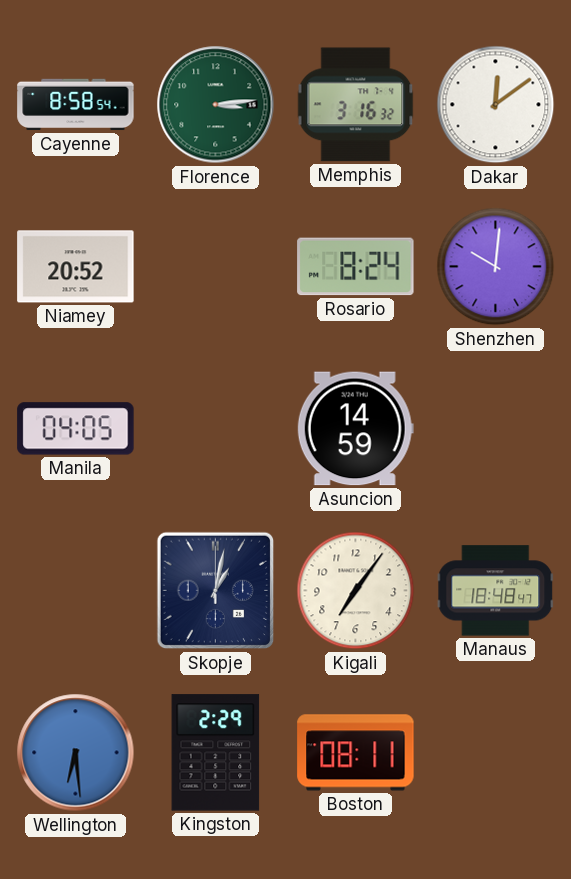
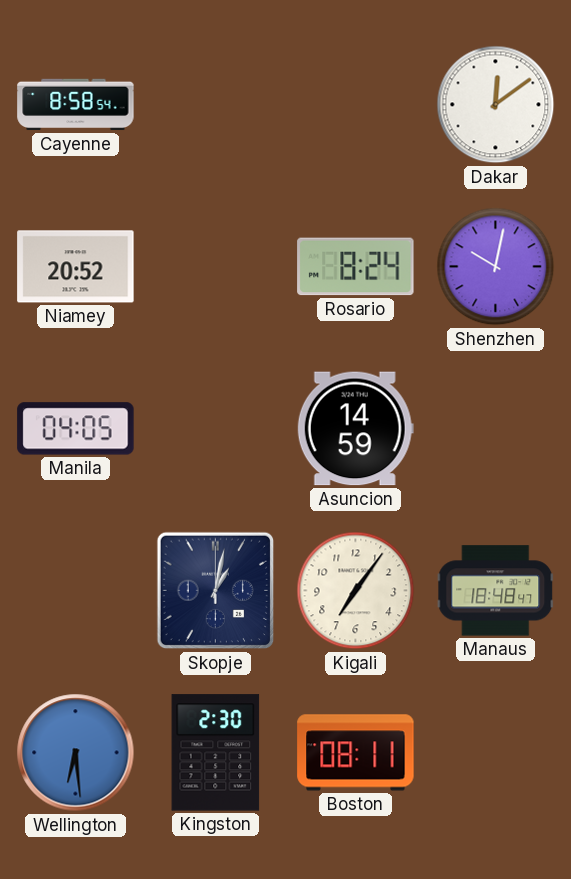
Florence: 3:14 -> none
Memphis: 3:16 -> none
Shenzhen: 10:01 -> 10:02
Kingston: 2:29 -> 2:30
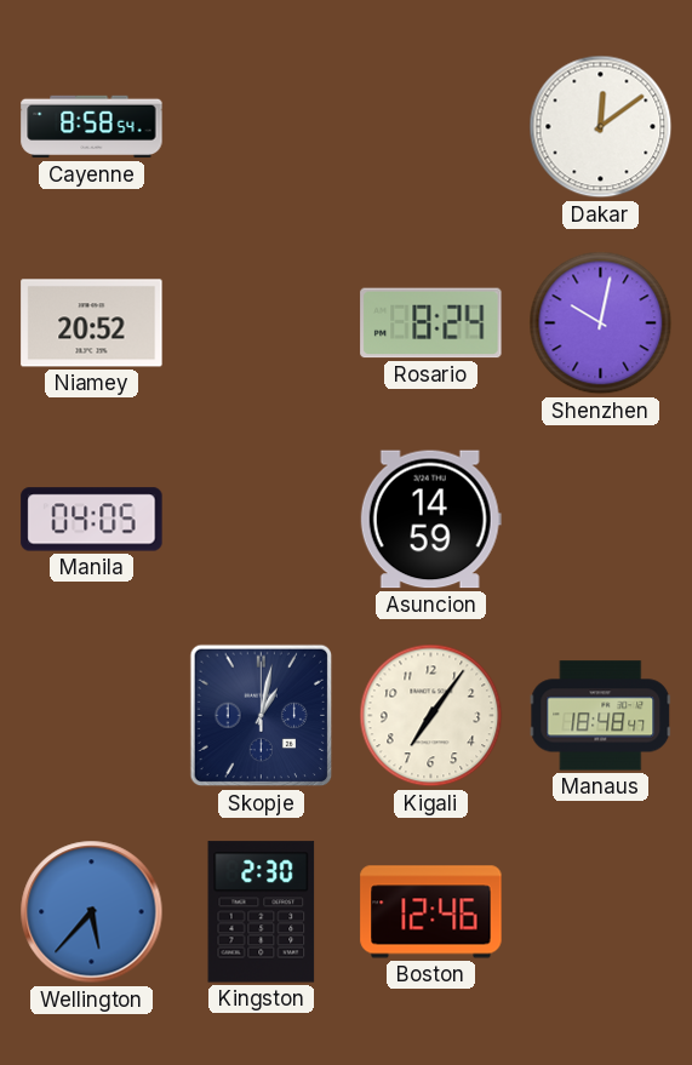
Wellington: 6:29 -> 5:37
Boston: 08:11 -> 12:46
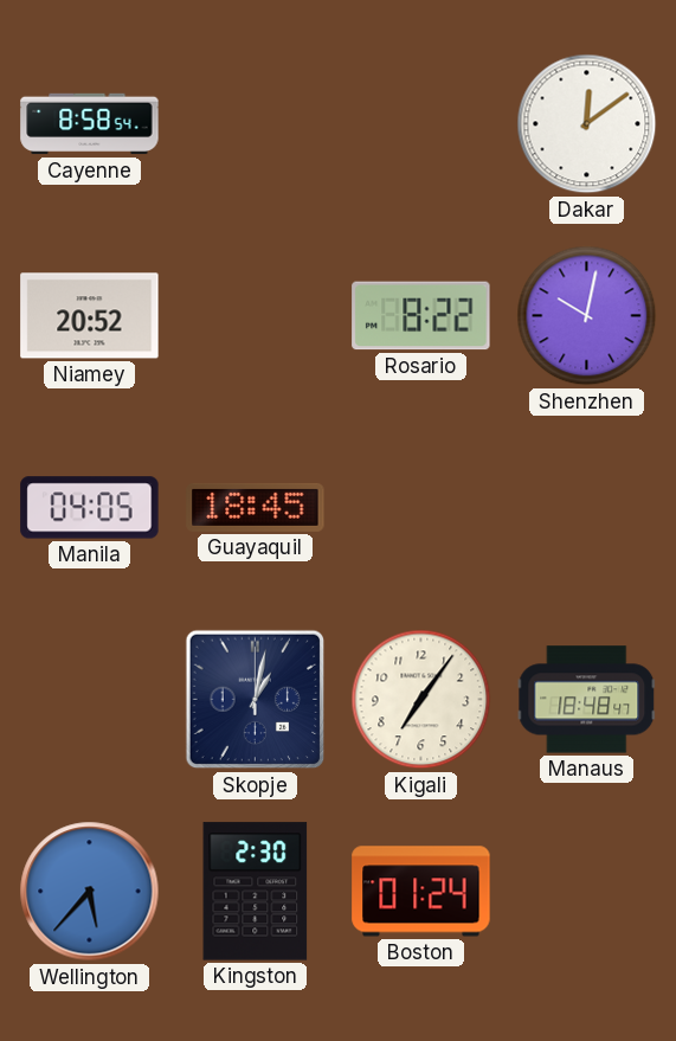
Rosario: 8:24 -> 8:22
Guayaquil: none -> 18:45
Asuncion: 14:59 -> none
Boston: 12:46 -> 01:24
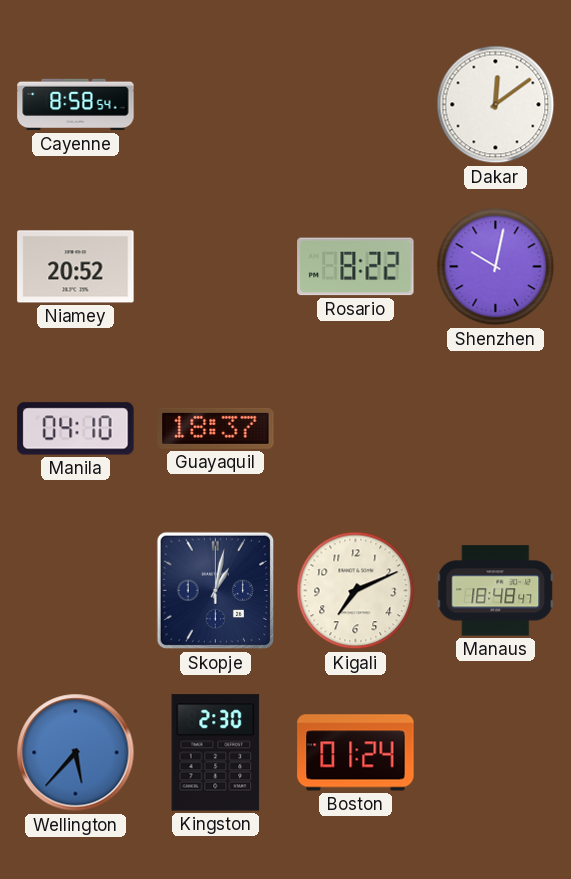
Manila: 04:05 -> 04:10
Guayaquil: 18:45 -> 18:37
Kigali: 7:06 -> 7:11
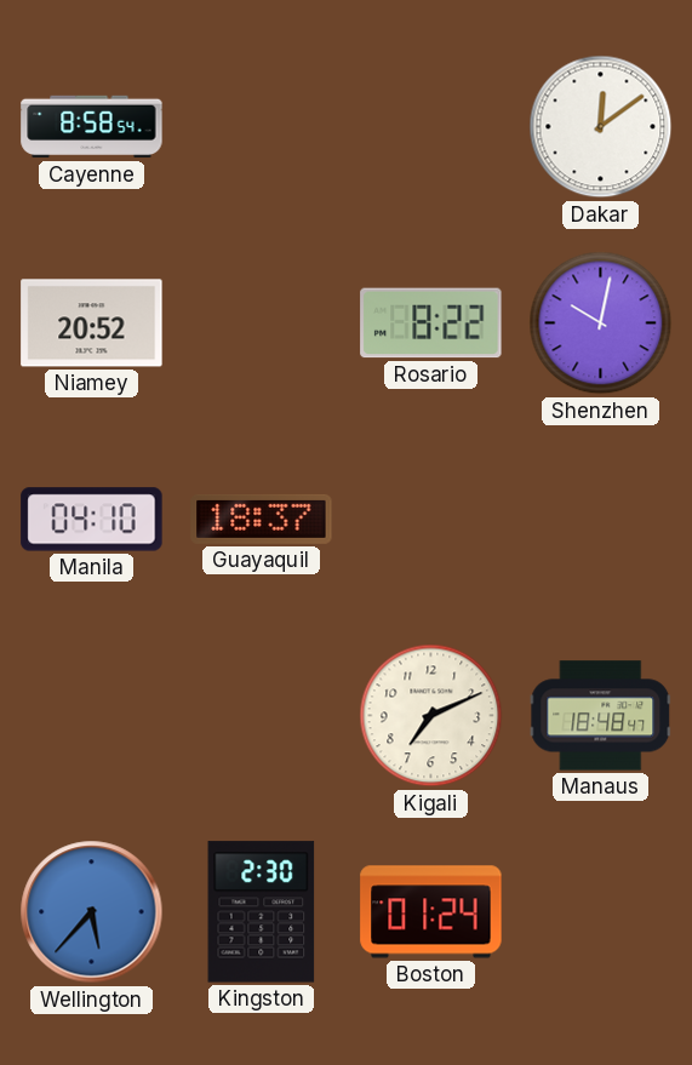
Skopje: 1:02 -> none
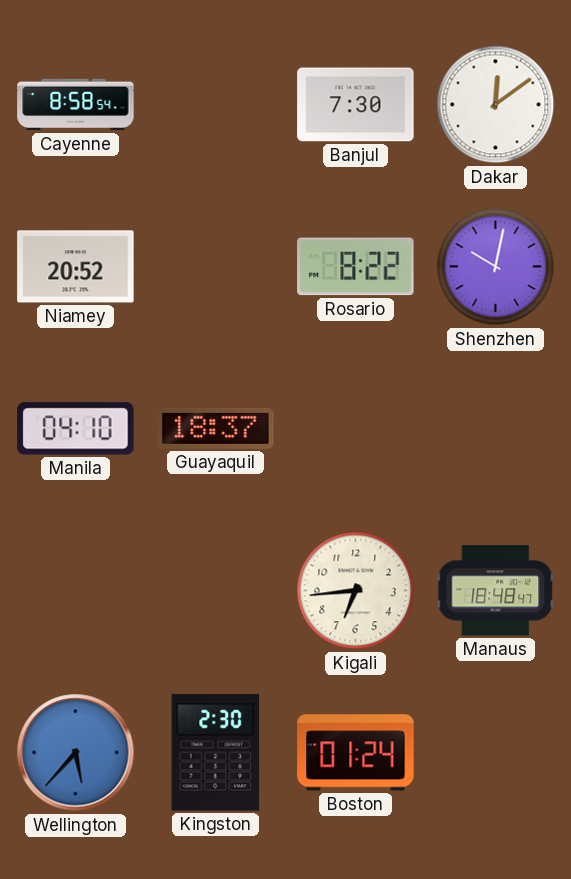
Banjul: none -> 7:30
Kigali: 7:11 -> 6:44
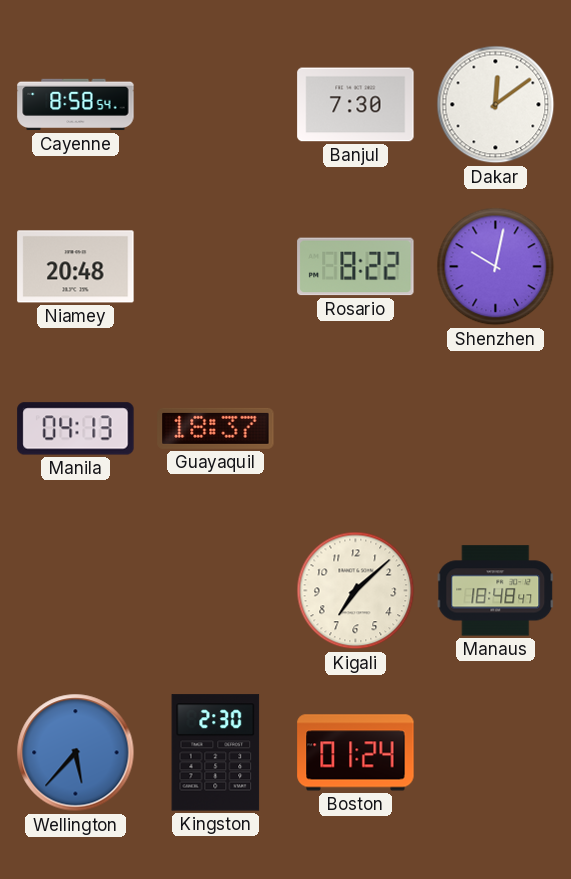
Niamey: 20:52 -> 20:48
Manila: 04:10 -> 04:13
Kigali: 6:44 -> 7:08
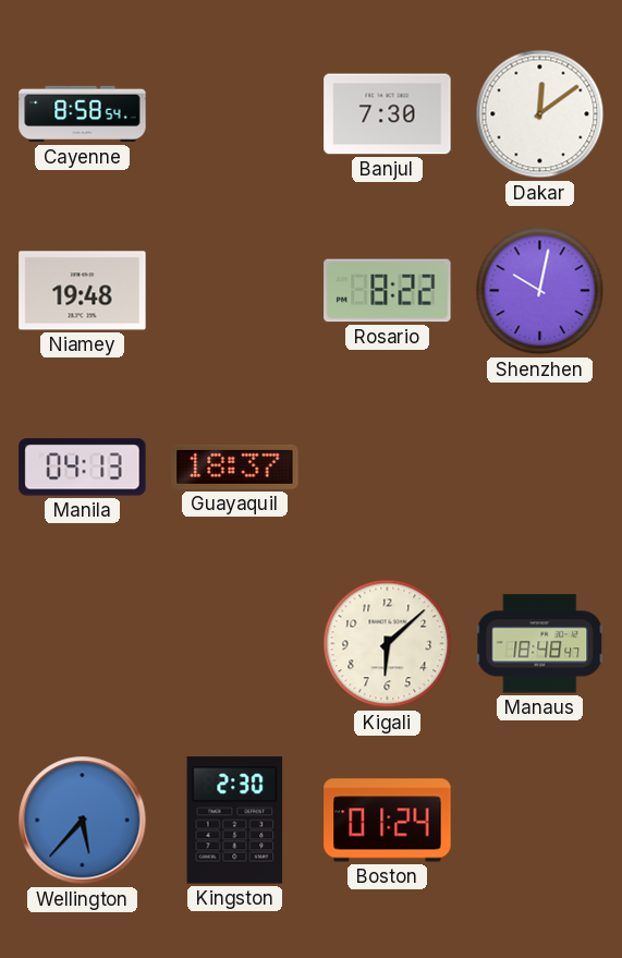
Niamey: 20:48 -> 19:48
Kigali: 7:08 -> 6:08
